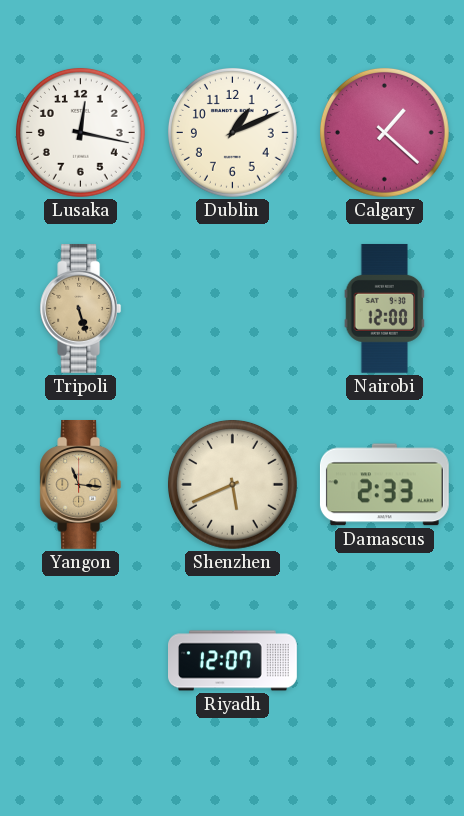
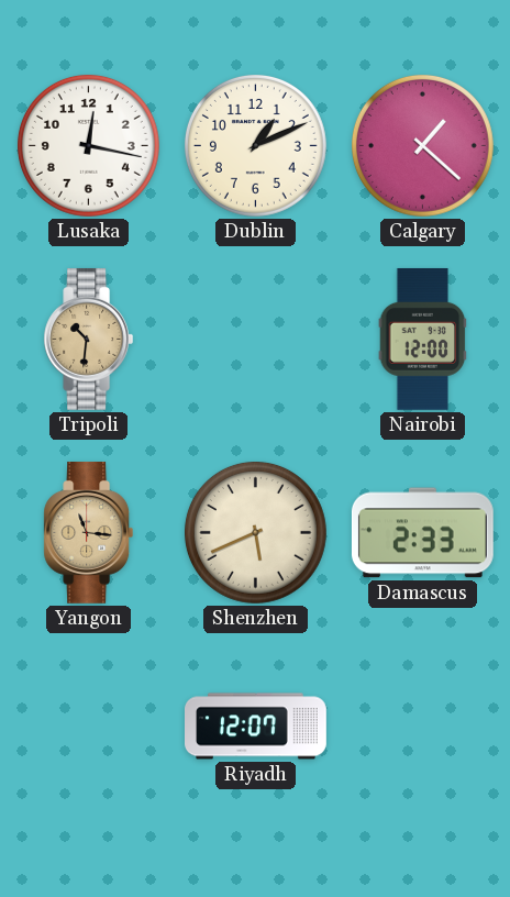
Tripoli: 5:27 -> 10:31
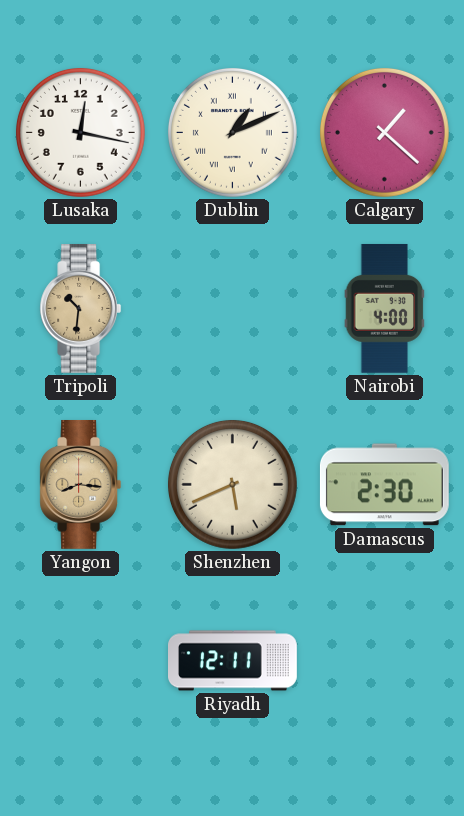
Dublin numerals: Arabic -> Roman
Nairobi: 12:00 -> 4:00
Yangon: 11:16 -> 8:16
Damascus: 2:33 -> 2:30
Riyadh: 12:07 -> 12:11
